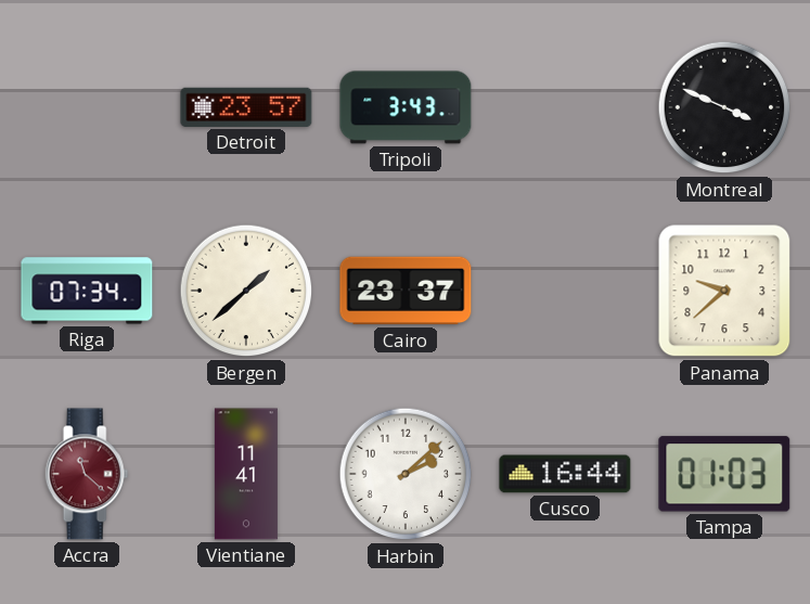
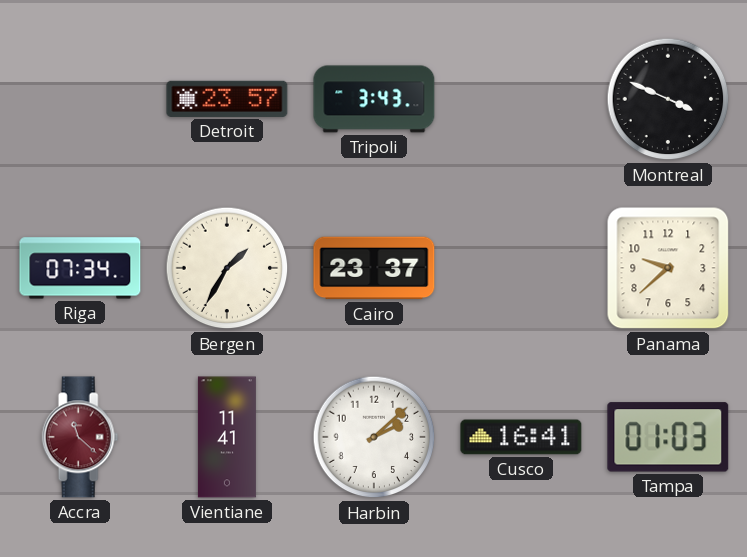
Bergen: 1:38 -> 1:35
Cusco: 16:44 -> 16:41
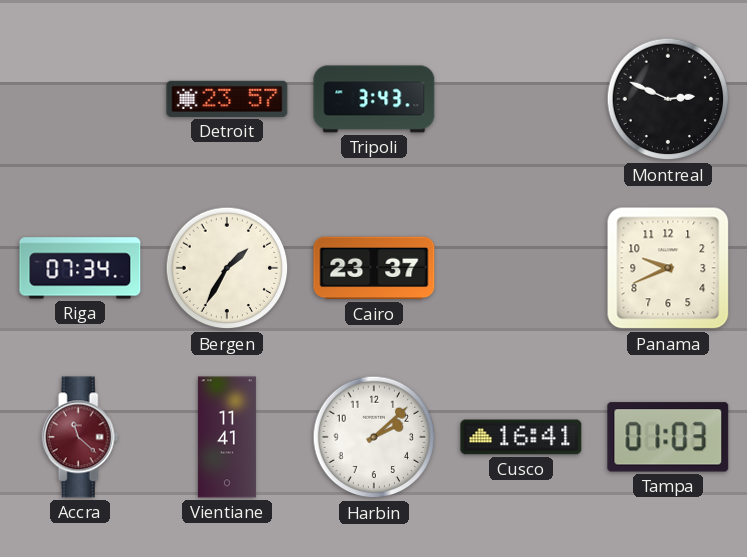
Montreal: 3:49 -> 2:49
Panama: 9:38 -> 9:41
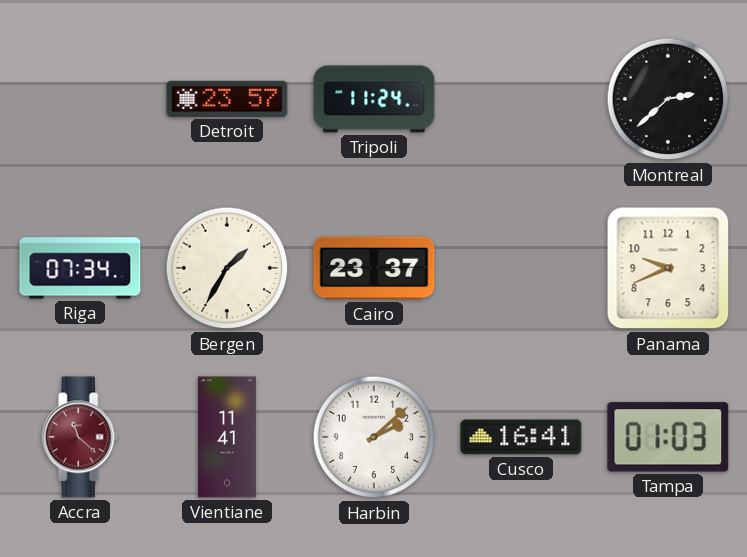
Tripoli: 3:43 -> 11:24
Montreal: 2:49 -> 2:38
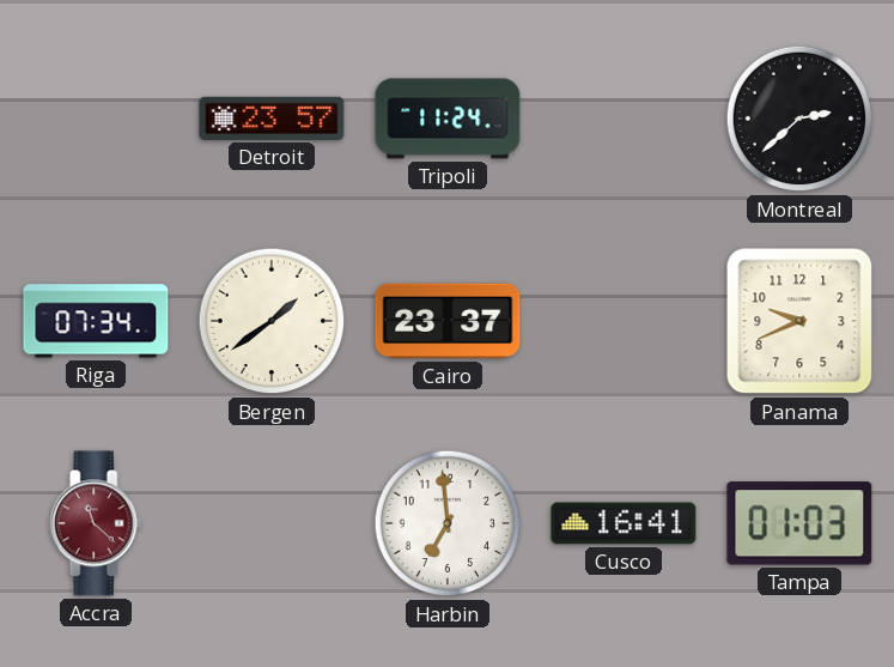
Bergen: 1:35 -> 1:39
Vientiane: 11:41 -> none
Harbin: 2:08 -> 6:59
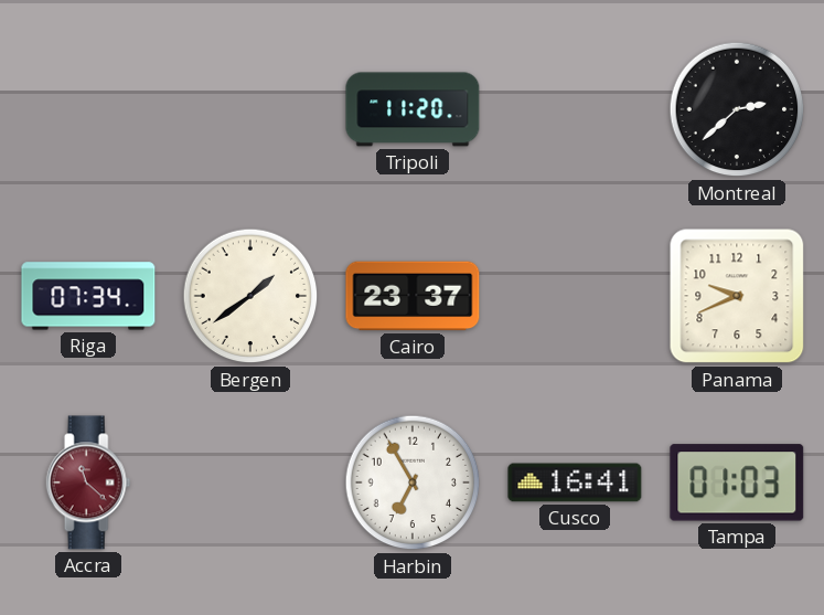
Detroit: 23:57 -> none
Tripoli: 11:24 -> 11:20
Harbin: 6:59 -> 6:55
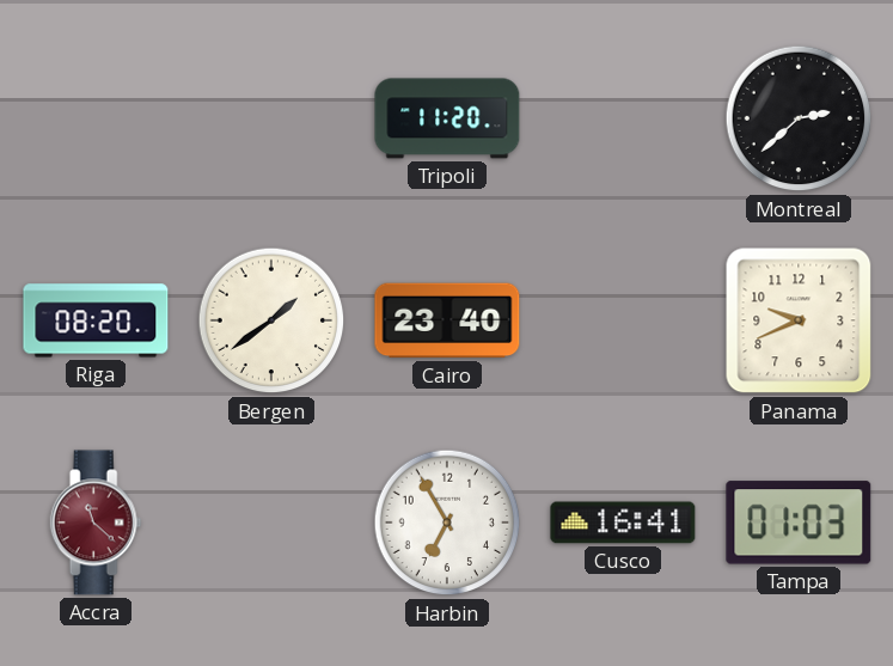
Riga: 07:34 -> 08:20
Cairo: 23:37 -> 23:40
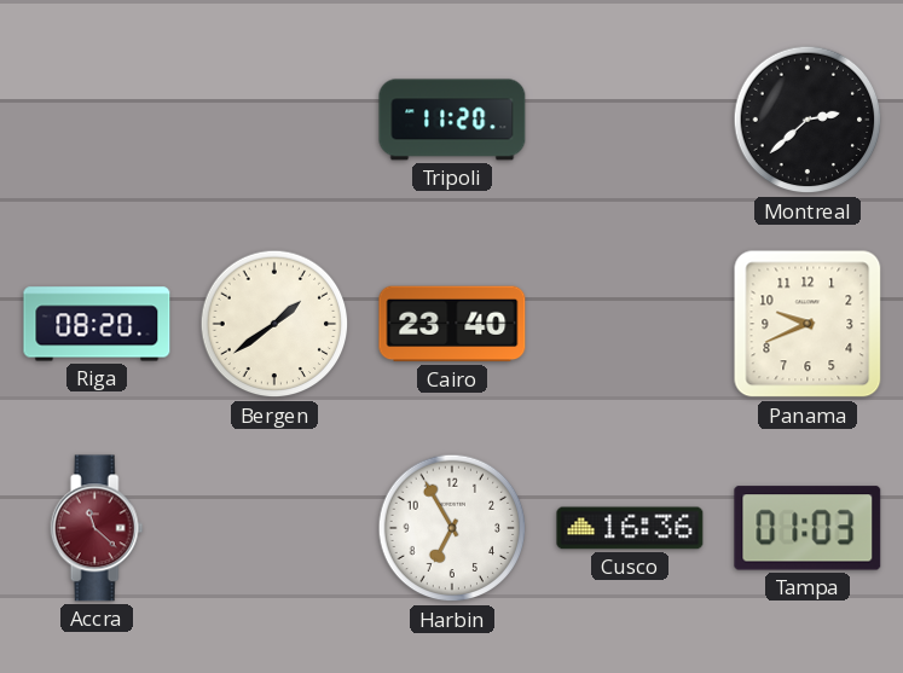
Cusco: 16:41 -> 16:36
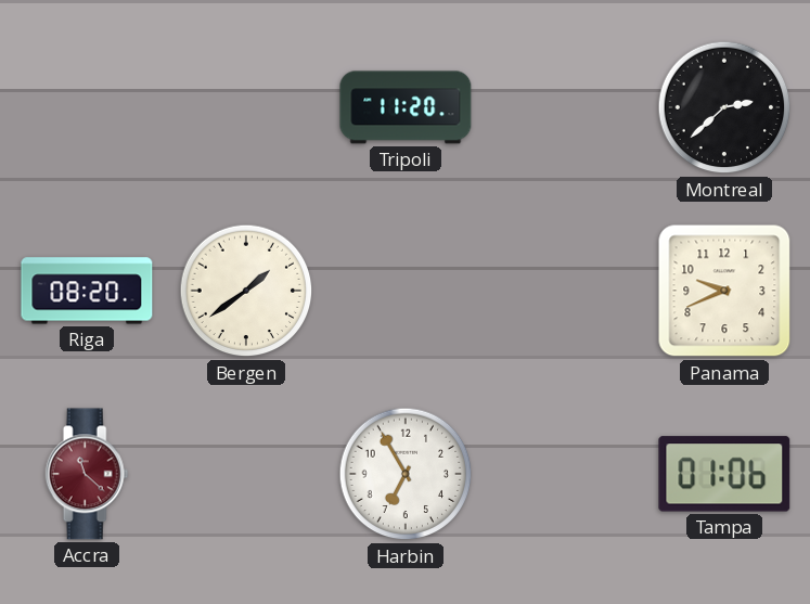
Cairo: 23:40 -> none
Cusco: 16:36 -> none
Tampa: 01:03 -> 01:06
